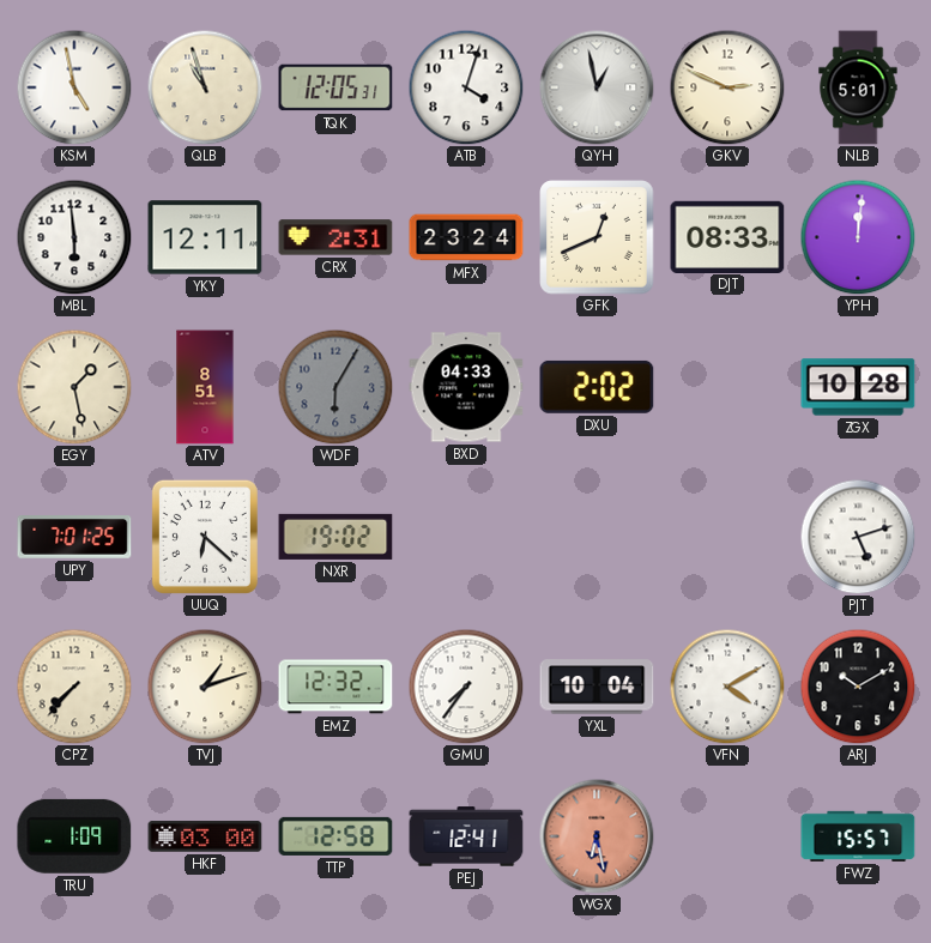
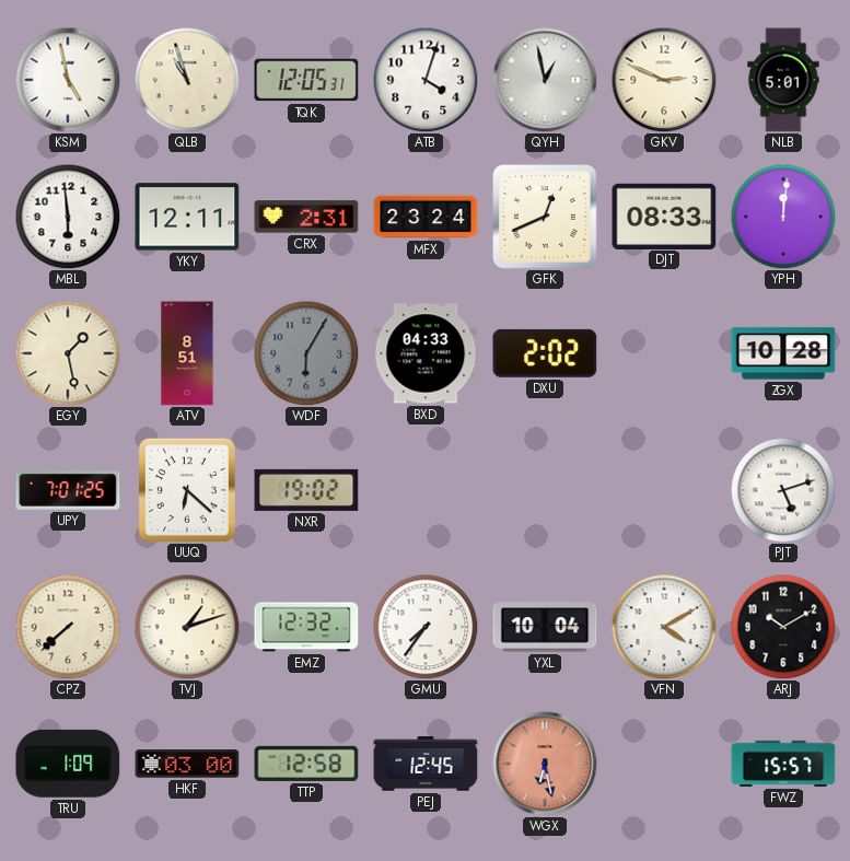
CPZ: 7:37 -> 7:38
PEJ: 12:41 -> 12:45
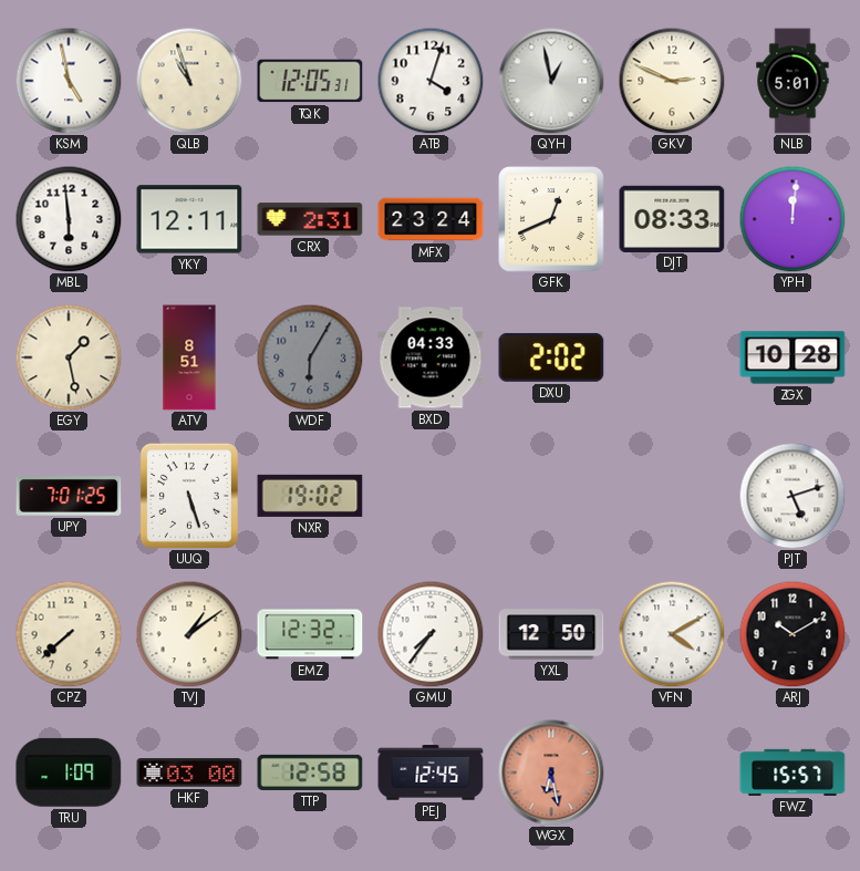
UUQ: 6:22 -> 5:27
TVJ: 1:12 -> 1:09
YXL: 10:04 -> 12:50
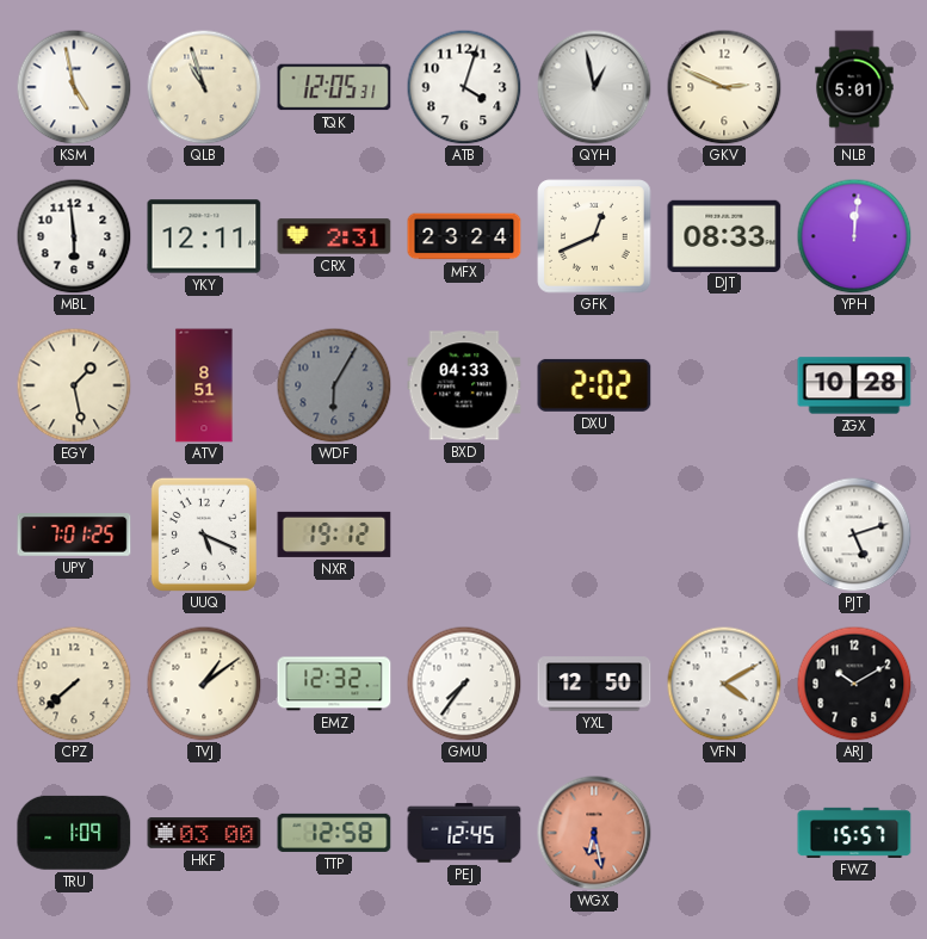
UUQ: 5:27 -> 5:19
NXR: 19:02 -> 19:12
